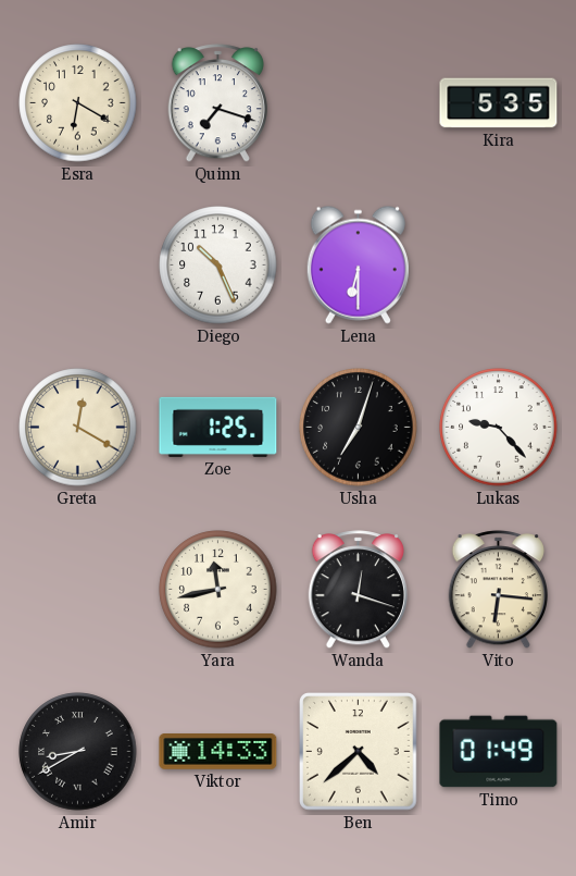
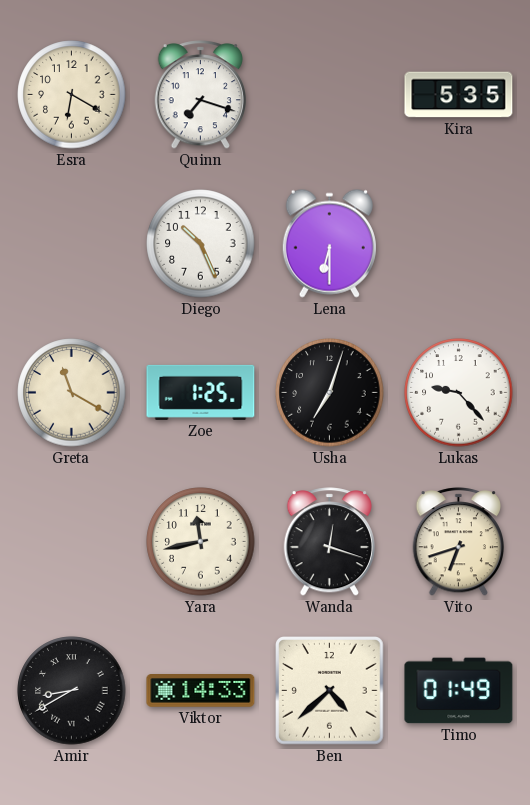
Greta: 12:20 -> 11:20
Vito: 6:16 -> 6:42
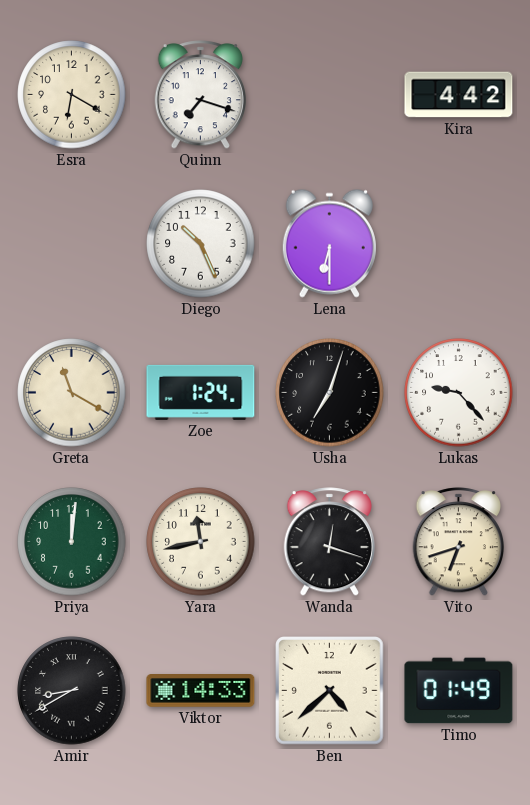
Kira: 5:35 -> 4:42
Zoe: 1:25 -> 1:24
Priya: none -> 12:01
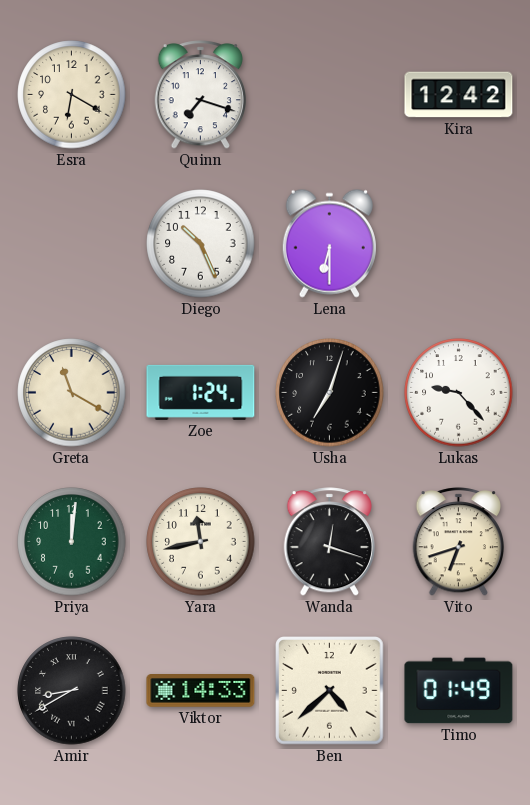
Kira: 4:42 -> 12:42
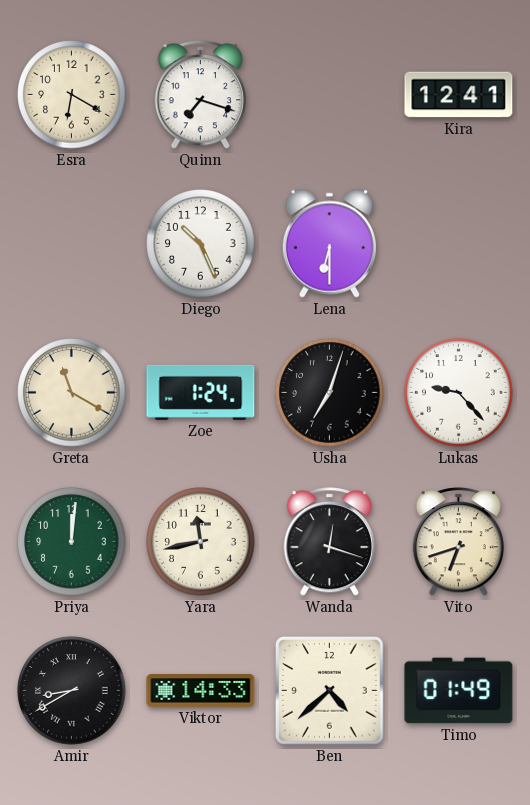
Kira: 12:42 -> 12:41
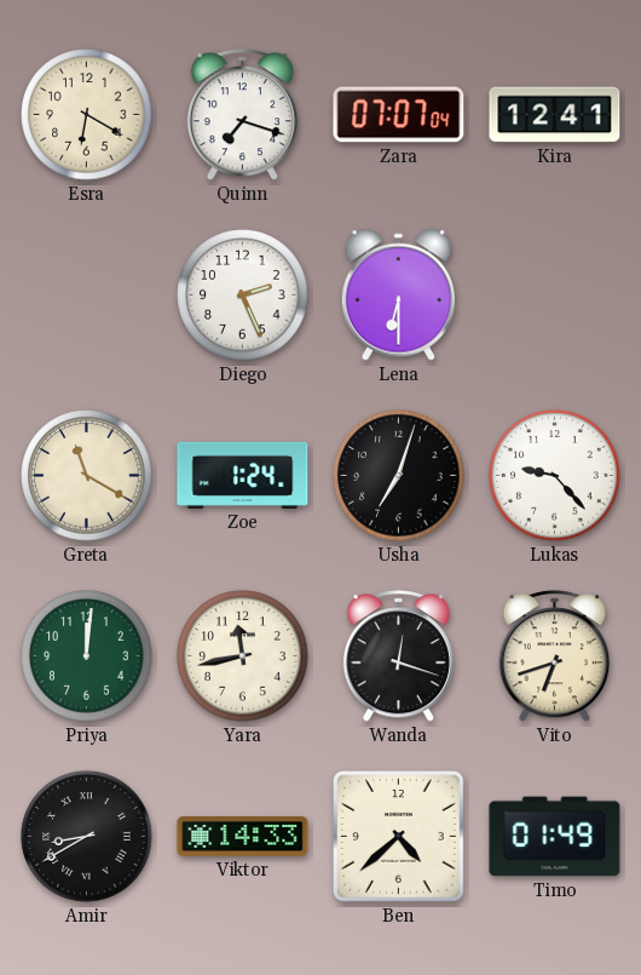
Zara: none -> 07:07
Diego: 10:26 -> 2:26
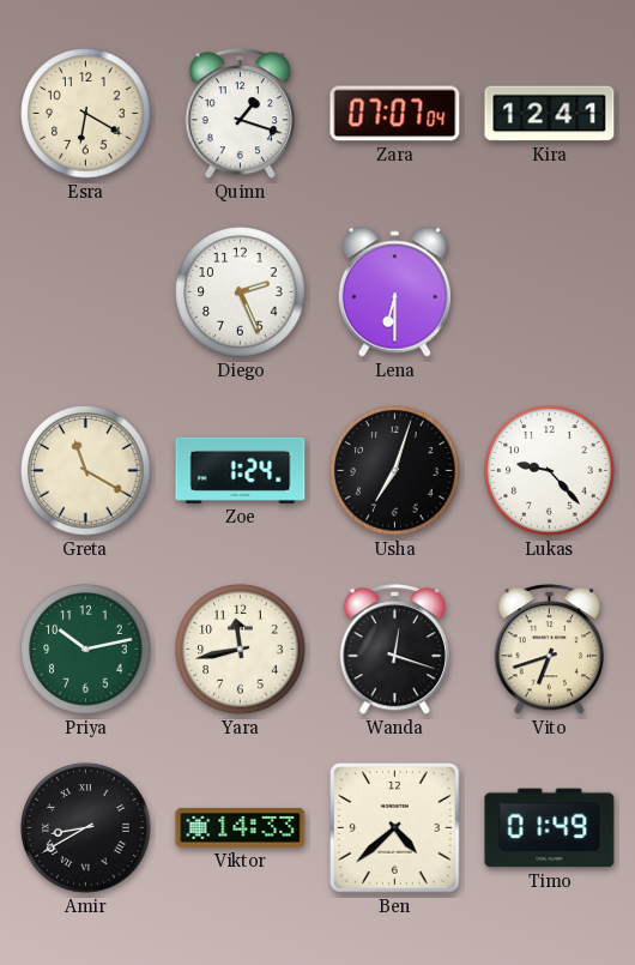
Quinn: 7:18 -> 1:18
Priya: 12:01 -> 10:13
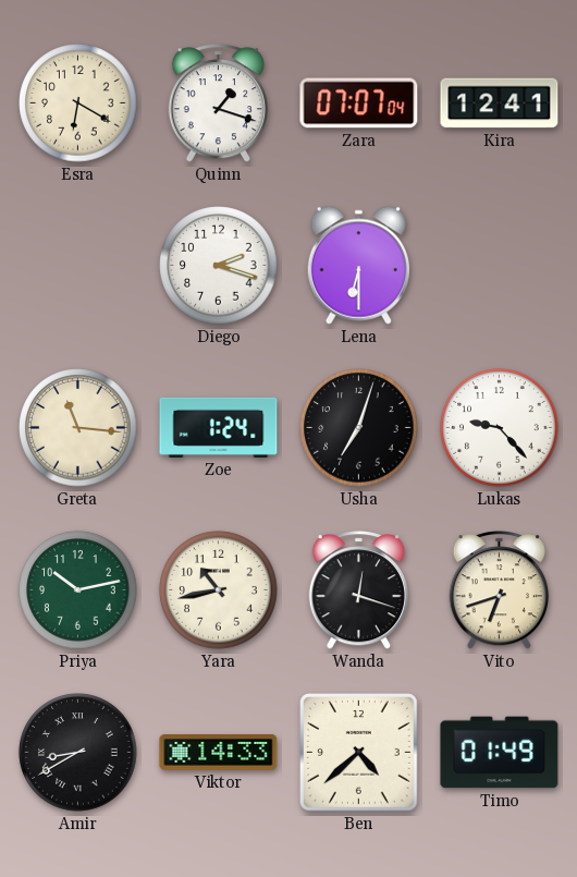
Diego: 2:26 -> 2:18
Greta: 11:20 -> 11:16
Yara: 11:43 -> 10:43
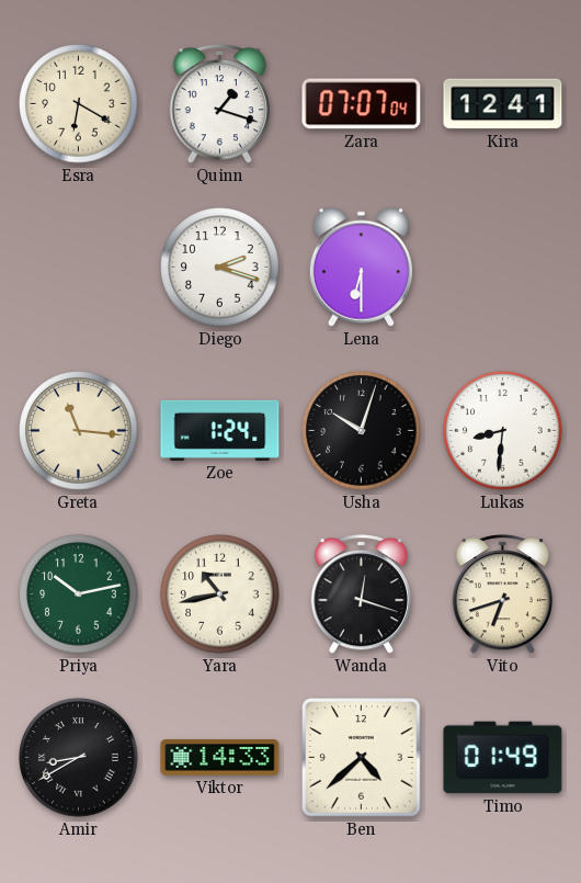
Usha: 7:03 -> 10:03
Lukas: 9:23 -> 8:31
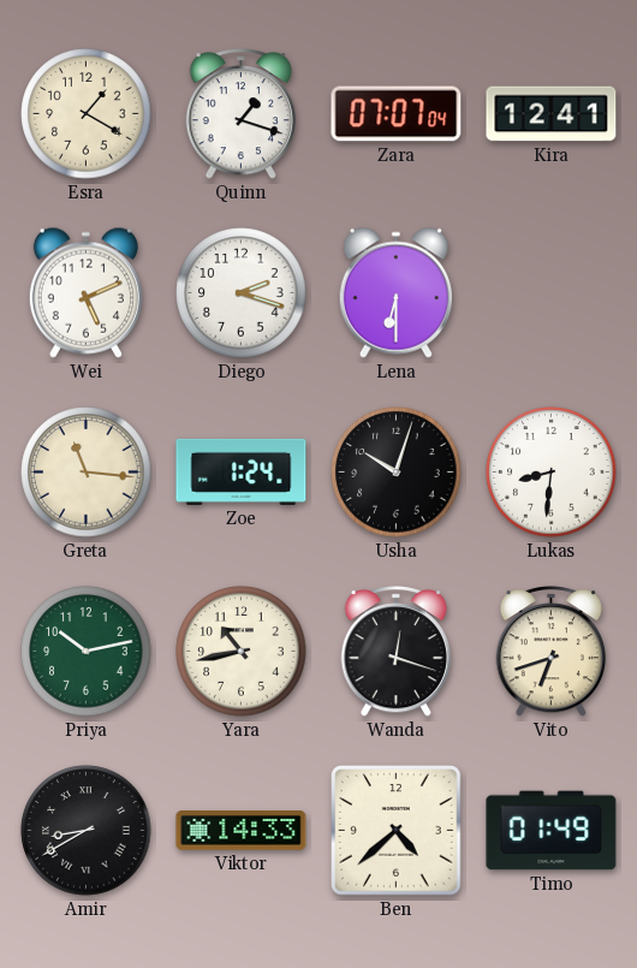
Esra: 6:20 -> 1:20
Wei: none -> 5:11
